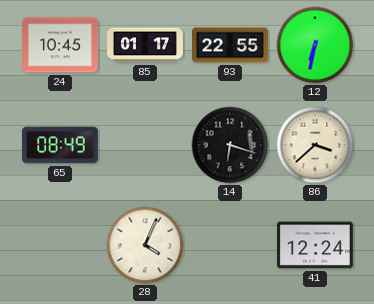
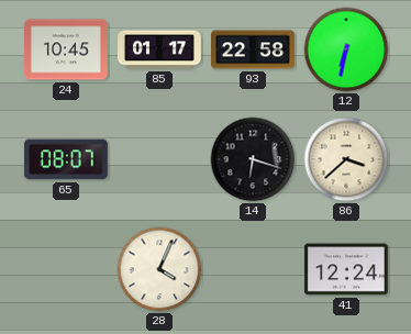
93: 22:55 -> 22:58
65: 08:49 -> 08:07
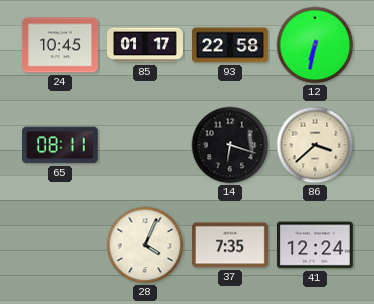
65: 08:07 -> 08:11
37: none -> 7:35
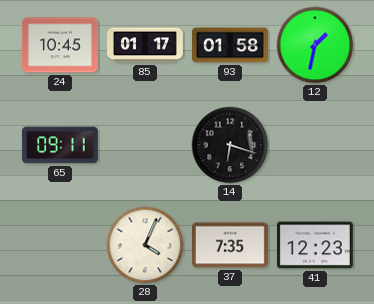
93: 22:58 -> 01:58
12: 6:32 -> 1:32
65: 08:11 -> 09:11
86: 3:38 -> none
41: 12:24 -> 12:23
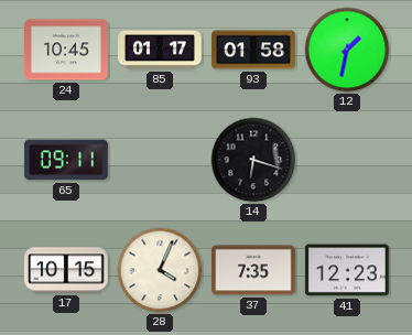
17: none -> 10:15
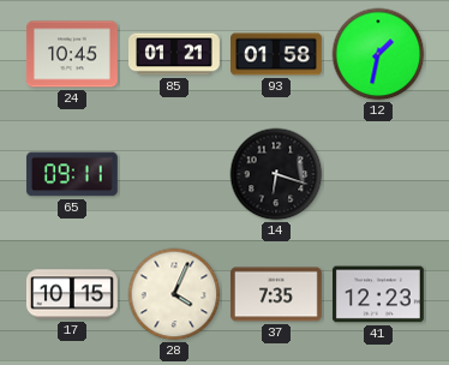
85: 01:17 -> 01:21
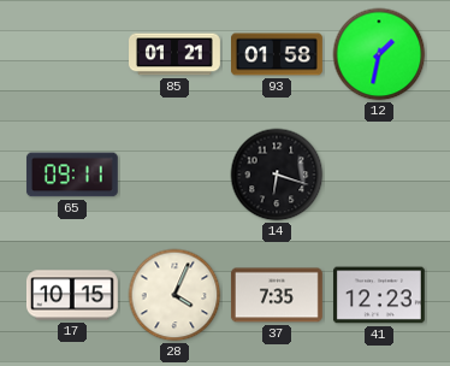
24: 10:45 -> none
